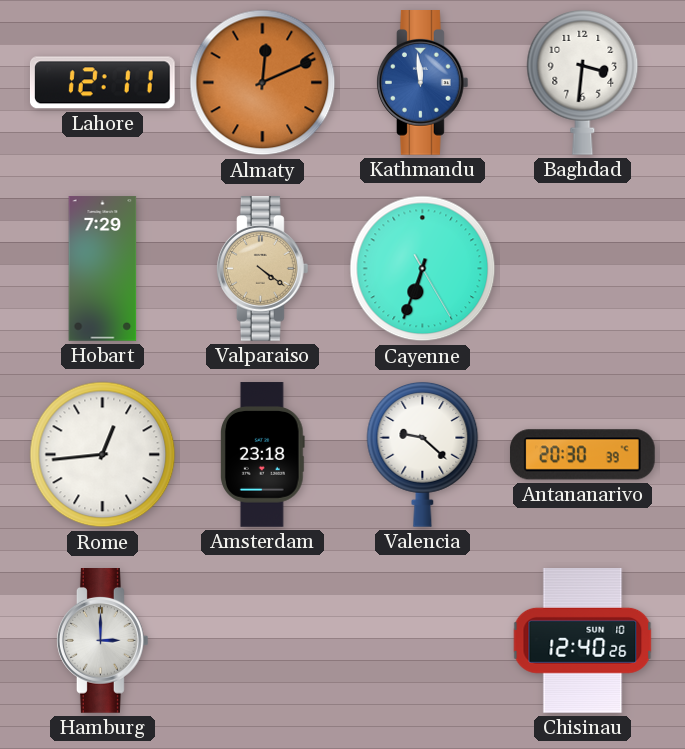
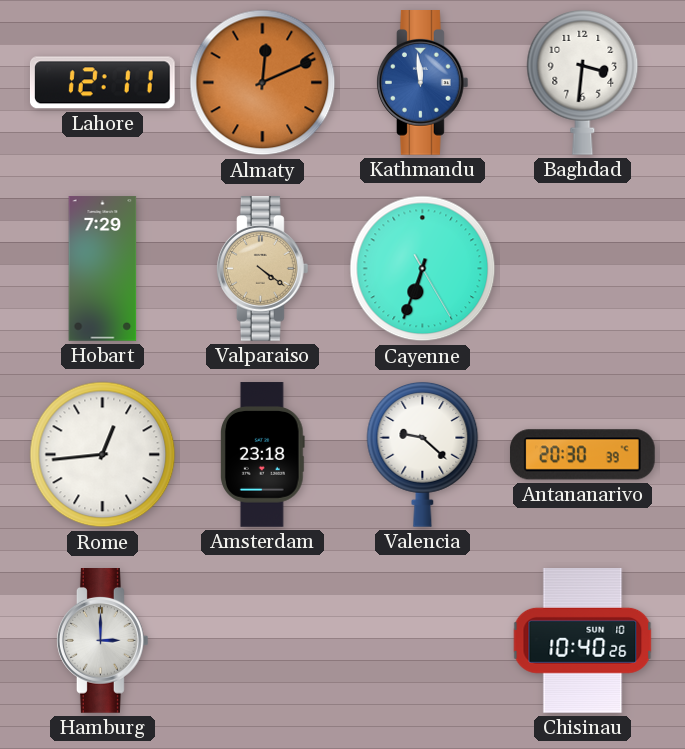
Chisinau: 12:40 -> 10:40
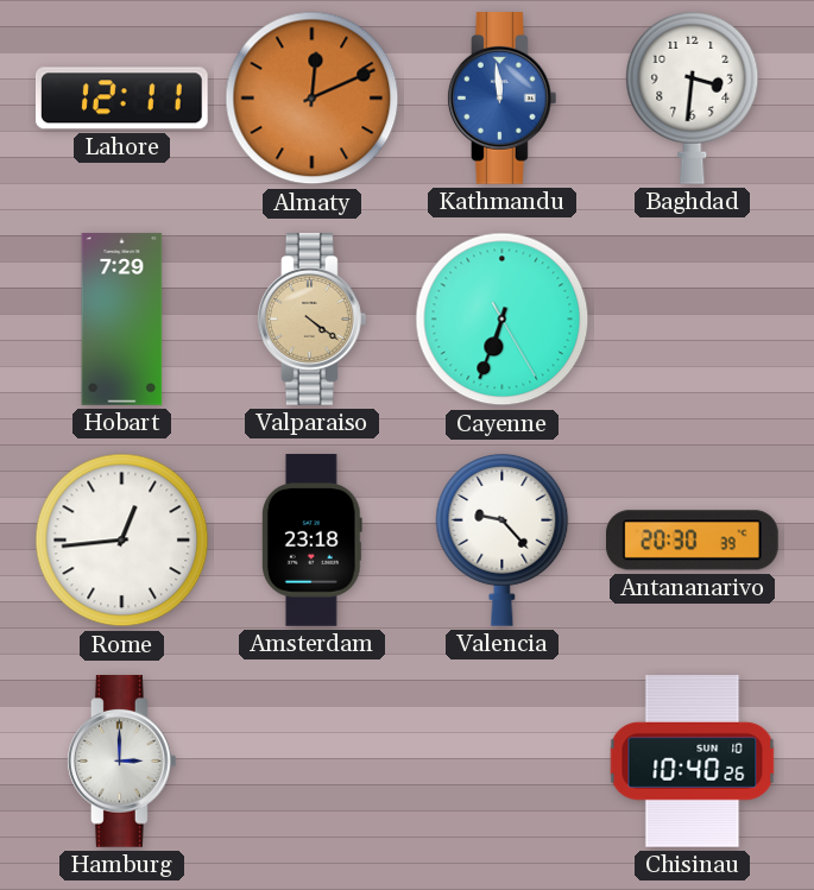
Valencia: 9:22 -> 9:23
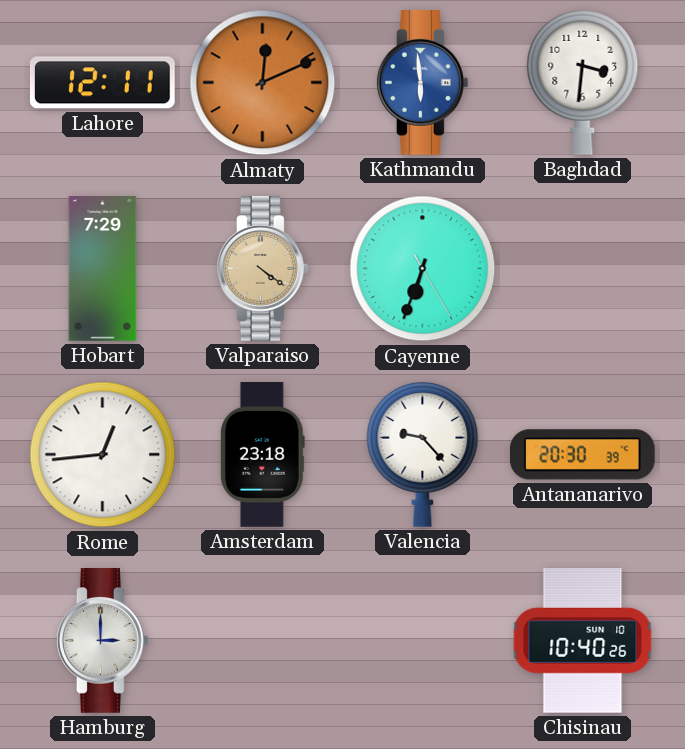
Kathmandu: 11:59 -> 5:59
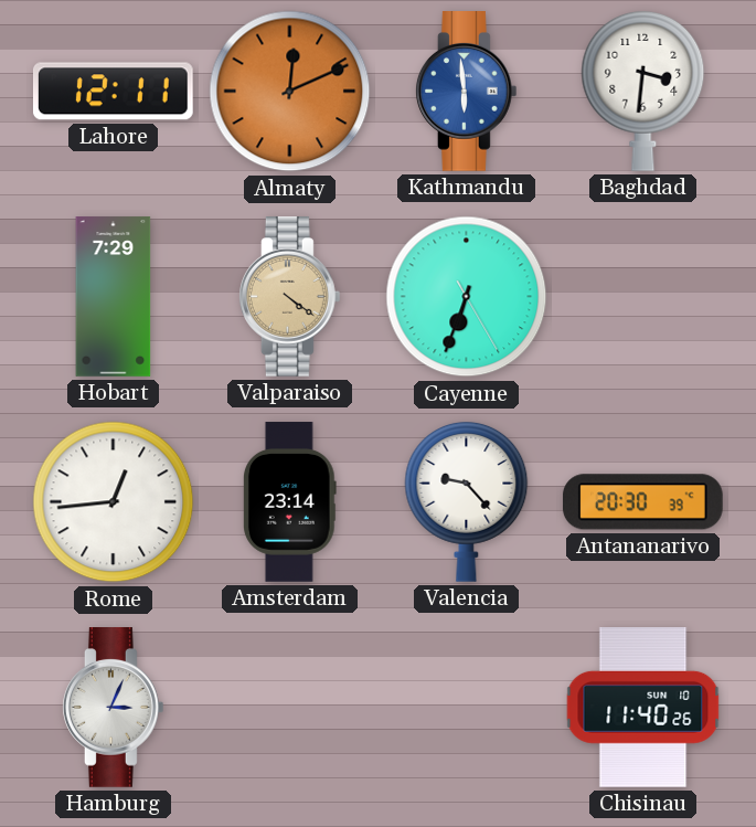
Amsterdam: 23:18 -> 23:14
Hamburg: 3:00 -> 3:04
Chisinau: 10:40 -> 11:40
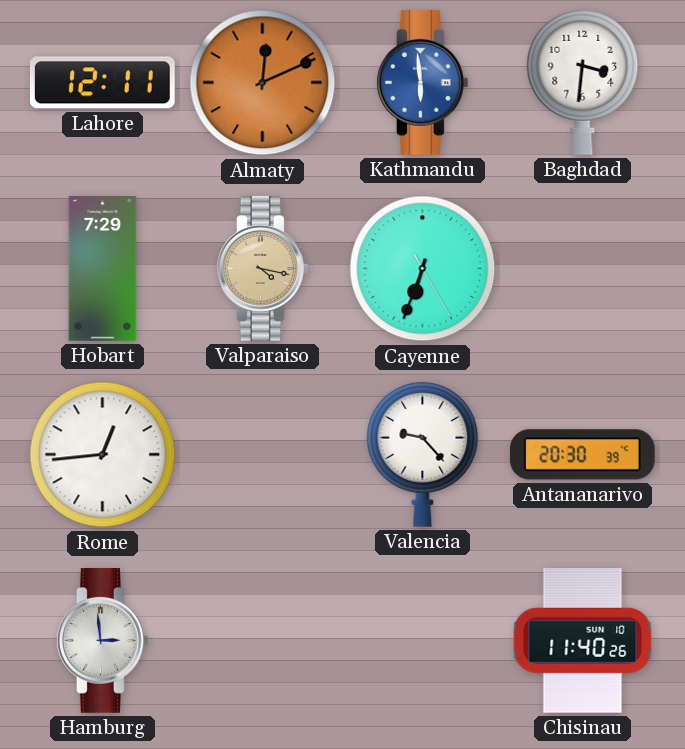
Valparaiso: 4:21 -> 4:17
Amsterdam: 23:14 -> none
Hamburg: 3:04 -> 2:59
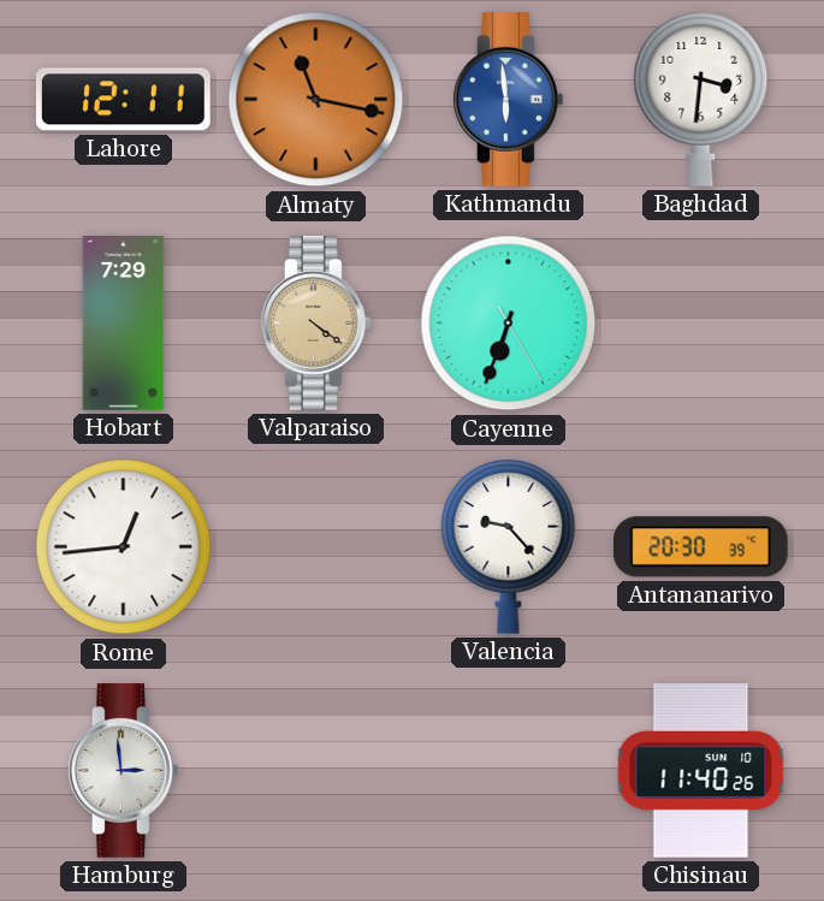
Almaty: 12:11 -> 11:17
Valparaiso: 4:17 -> 4:21
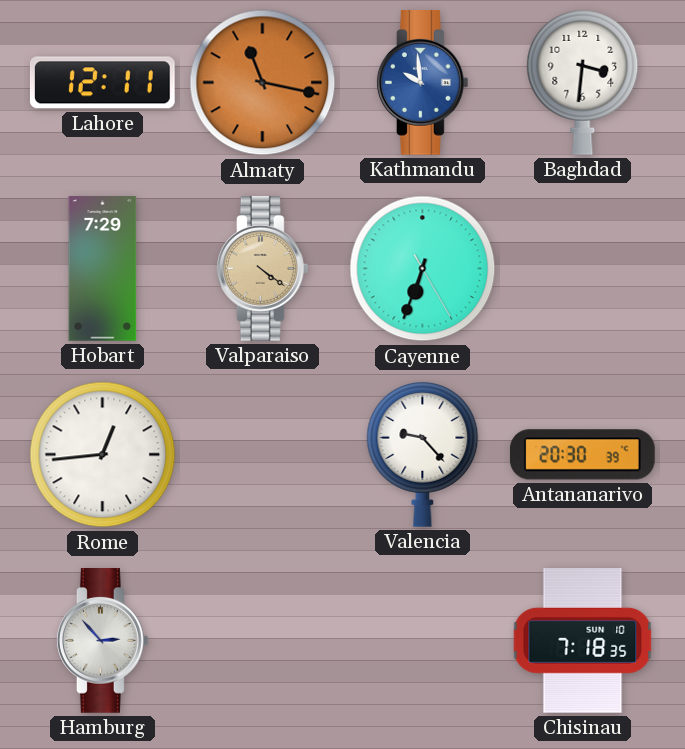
Kathmandu: 5:59 -> 9:59
Hamburg: 2:59 -> 2:53
Chisinau: 11:40 -> 7:18
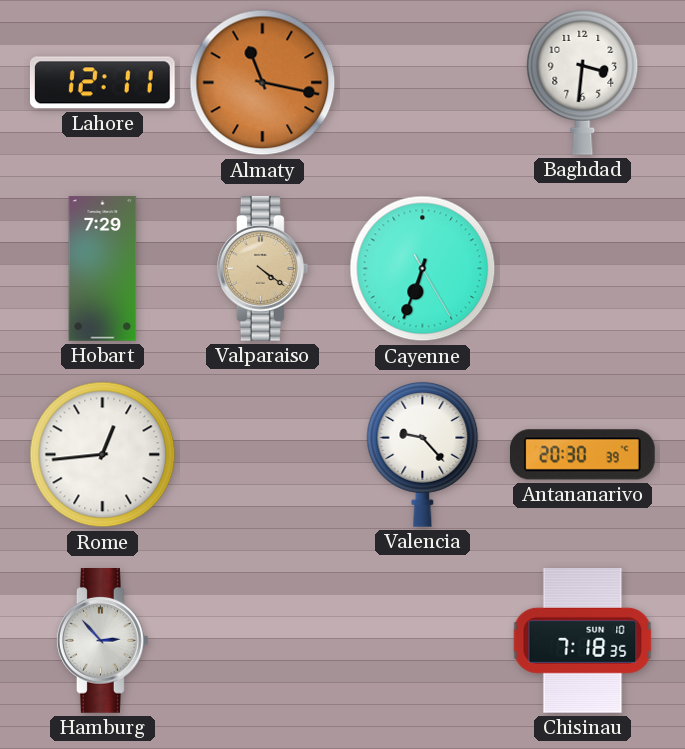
Kathmandu: 9:59 -> none
